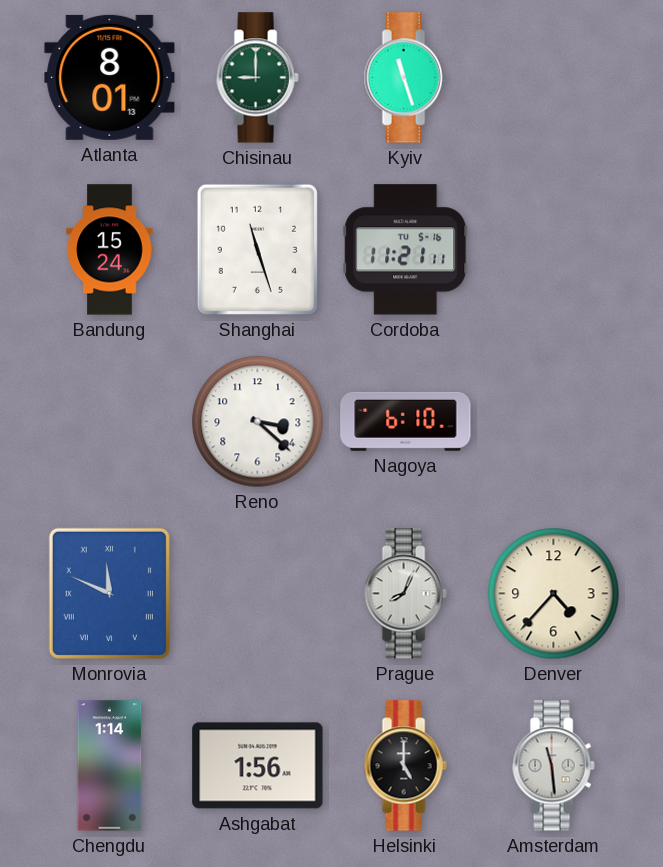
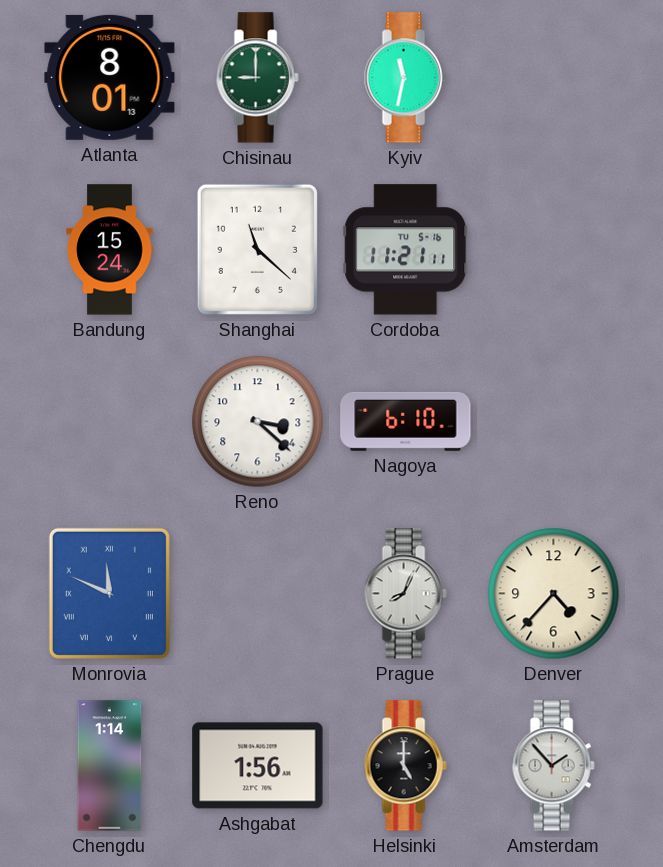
Kyiv: 11:27 -> 11:32
Shanghai: 11:27 -> 11:22
Amsterdam: 11:29 -> 1:53
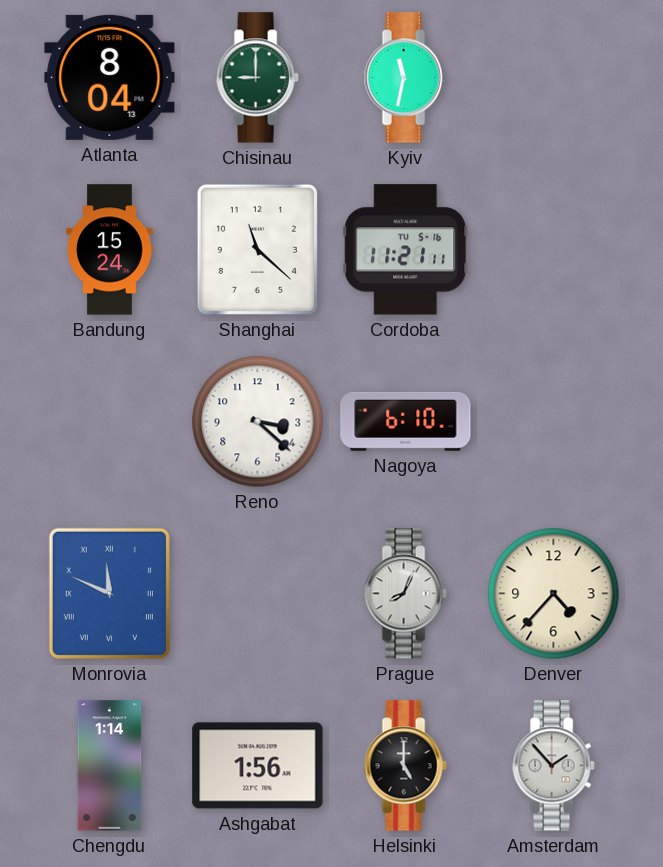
Atlanta: 8:01 -> 8:04
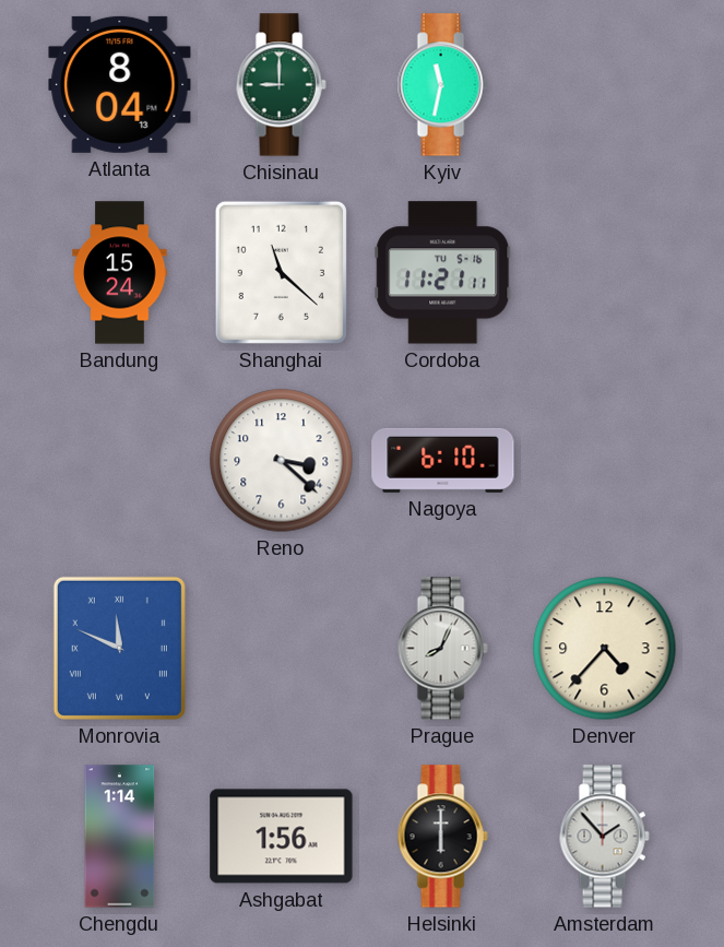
Helsinki: 5:00 -> 6:00
